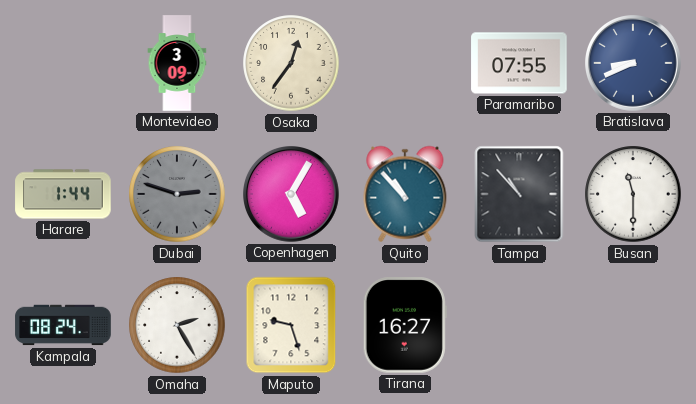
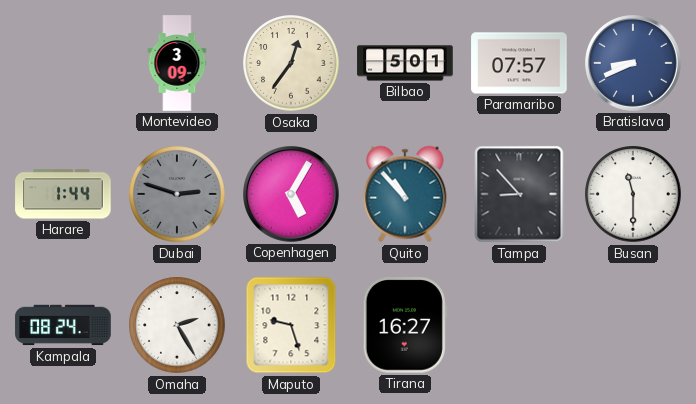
Bilbao: none -> 5:01
Paramaribo: 07:55 -> 07:57
Tampa: 10:53 -> 8:53
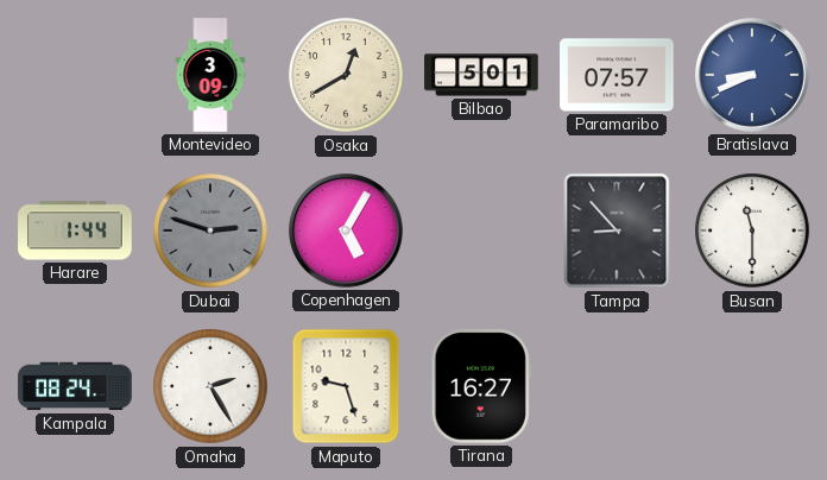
Osaka: 12:36 -> 12:40
Quito: 10:53 -> none
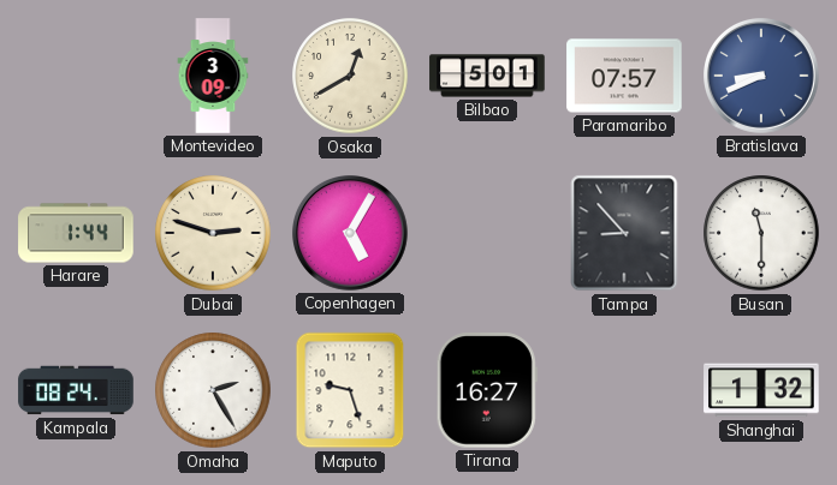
Dubai dial: grey -> cream
Shanghai: none -> 1:32
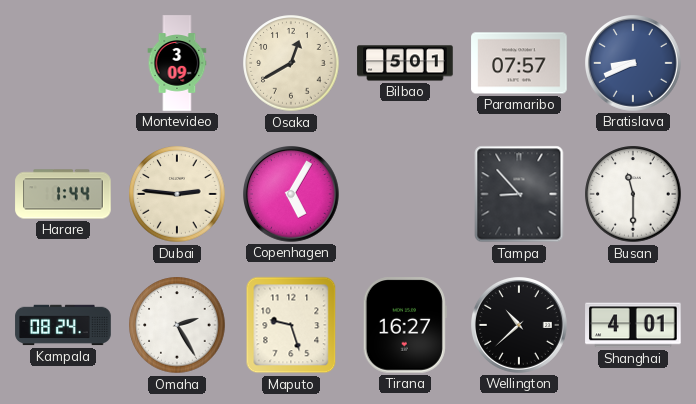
Dubai: 2:48 -> 2:46
Wellington: none -> 10:38
Shanghai: 1:32 -> 4:01
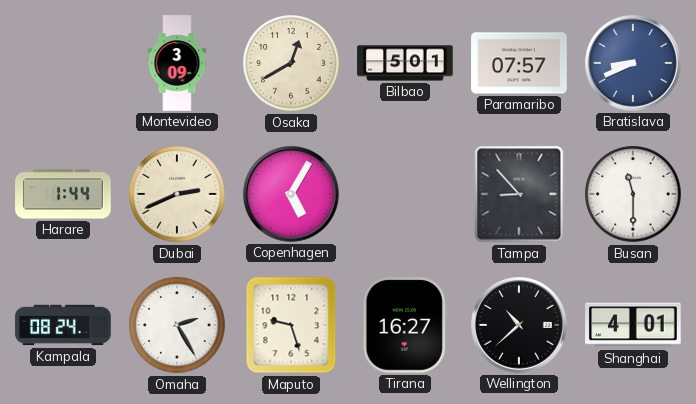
Dubai: 2:46 -> 2:41
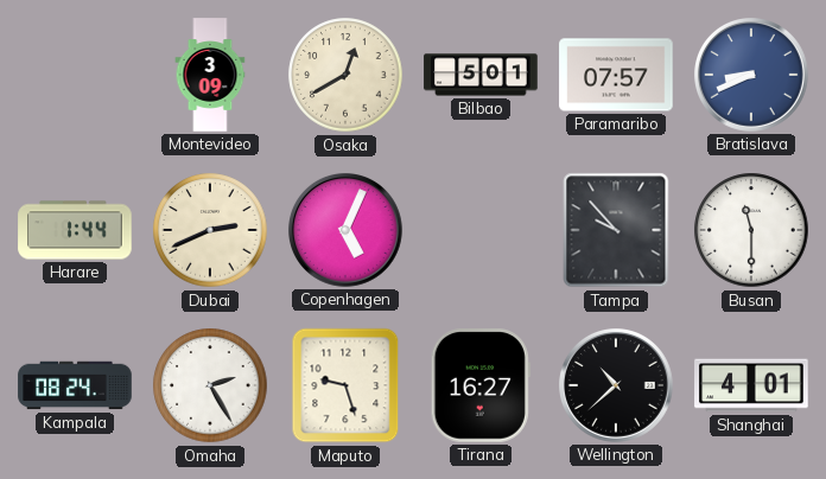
Copenhagen: 5:05 -> 5:04
Tampa: 8:53 -> 9:53
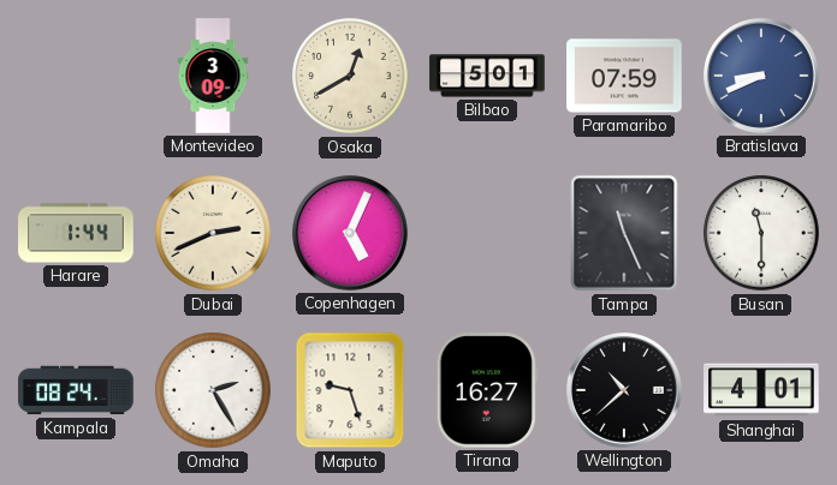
Paramaribo: 07:57 -> 07:59
Tampa: 9:53 -> 11:26
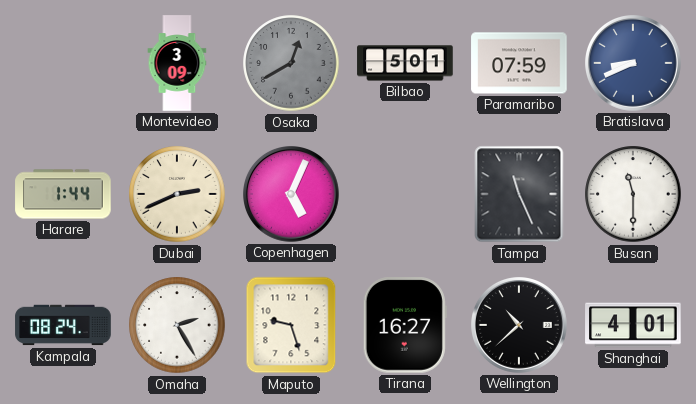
Osaka dial: cream -> grey
